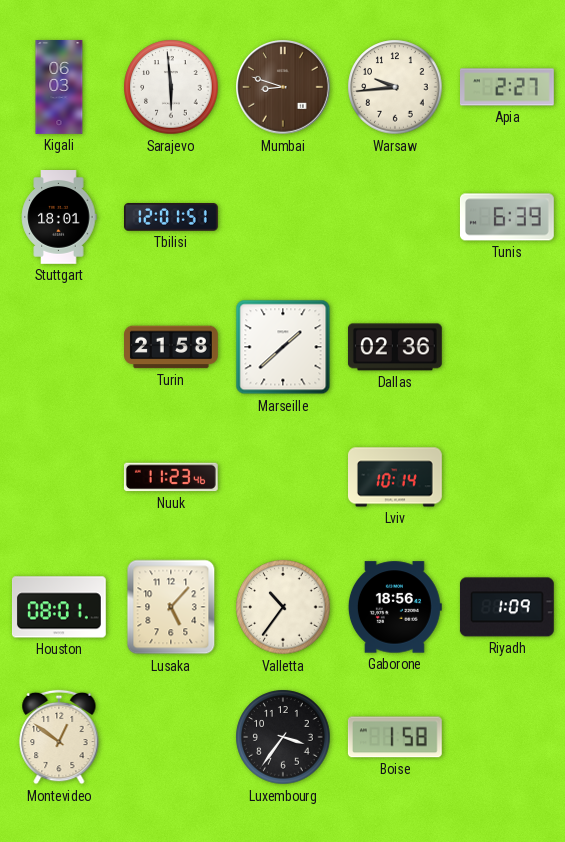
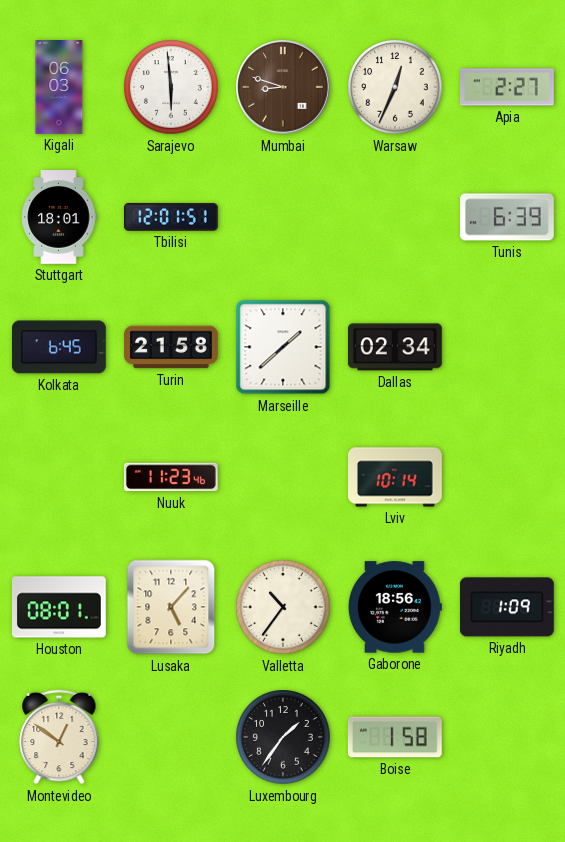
Warsaw: 9:44 -> 12:34
Kolkata: none -> 6:45
Dallas: 02:36 -> 02:34
Luxembourg: 3:36 -> 1:36
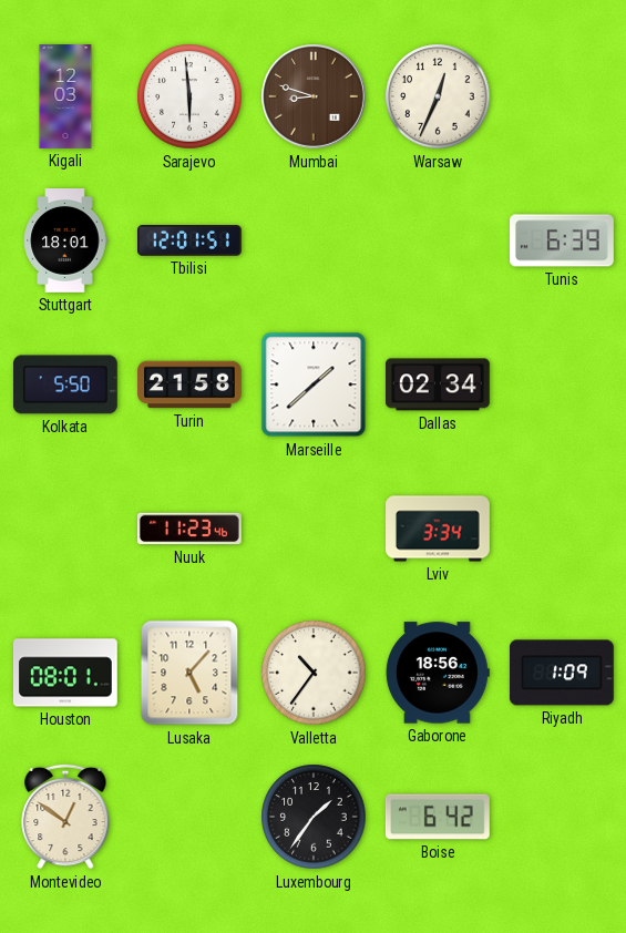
Kigali: 06:03 -> 12:03
Apia: 2:27 -> none
Kolkata: 6:45 -> 5:50
Lviv: 10:14 -> 3:34
Boise: 1:58 -> 6:42
